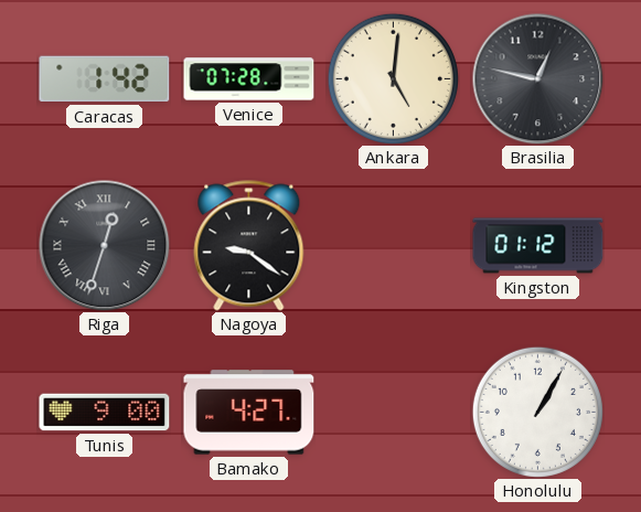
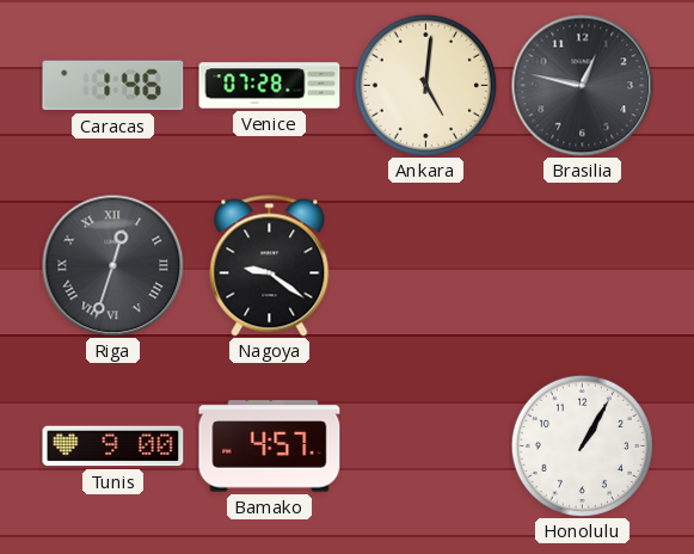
Caracas: 1:42 -> 1:46
Kingston: 01:12 -> none
Bamako: 4:27 -> 4:57
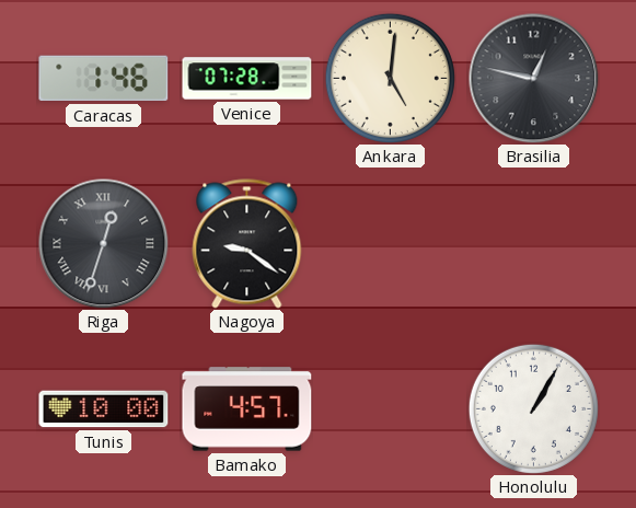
Tunis: 9:00 -> 10:00
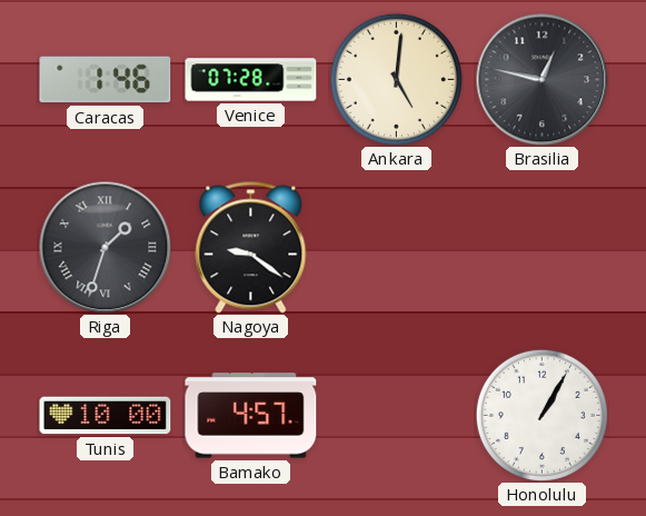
Riga: 12:33 -> 1:33
